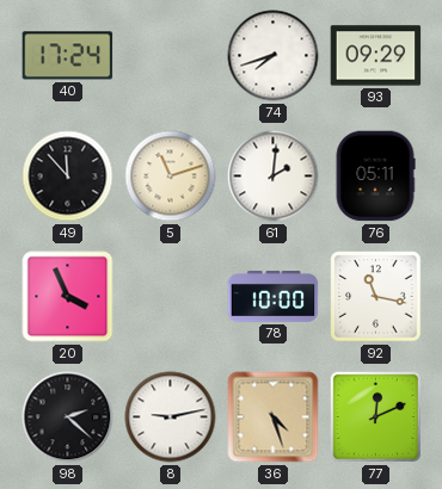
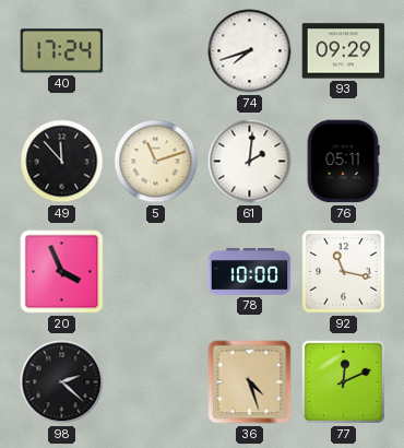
8: 9:13 -> none
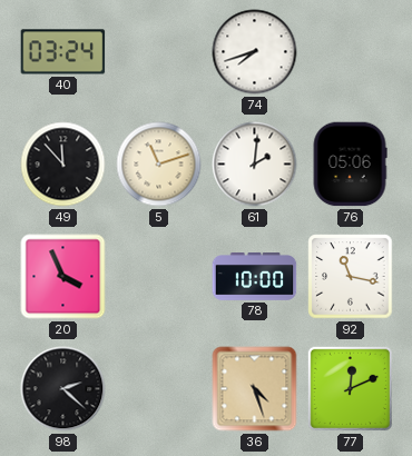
40: 17:24 -> 03:24
93: 09:29 -> none
76: 05:11 -> 05:06
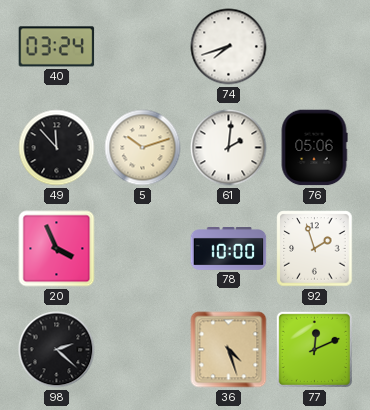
5: 11:12 -> 10:12
92: 11:17 -> 1:57
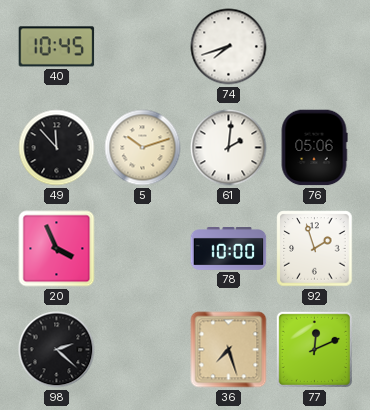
40: 03:24 -> 10:45
36: 4:27 -> 7:27
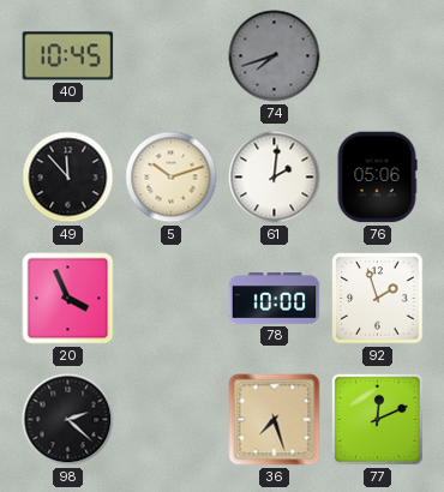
74 dial: white -> grey
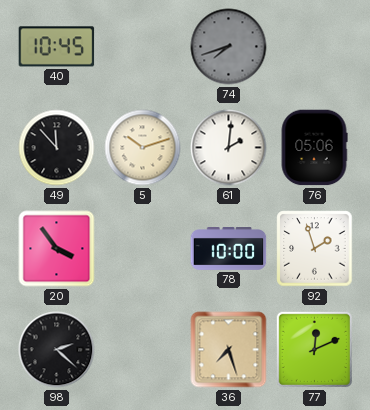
20: 3:56 -> 3:54
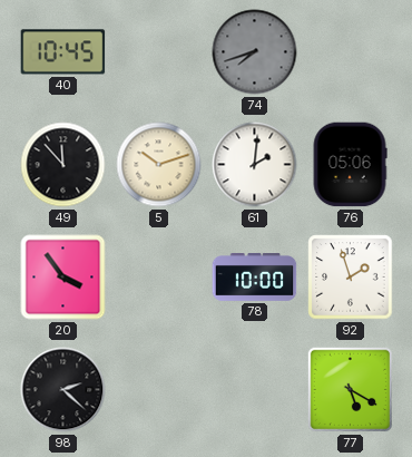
36: 7:27 -> none
77: 12:11 -> 5:20
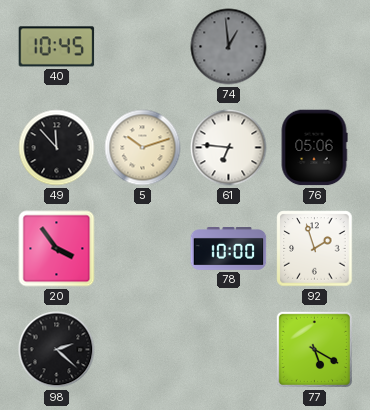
74: 7:42 -> 12:59
61: 2:01 -> 6:46
